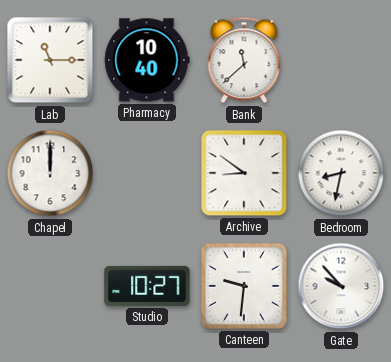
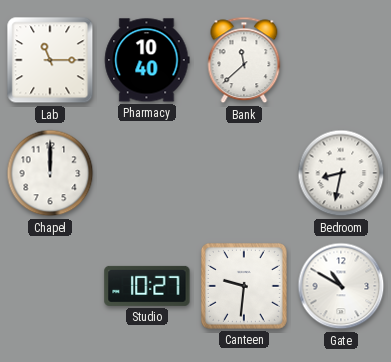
Archive: 8:51 -> none
Gate: 9:53 -> 10:50
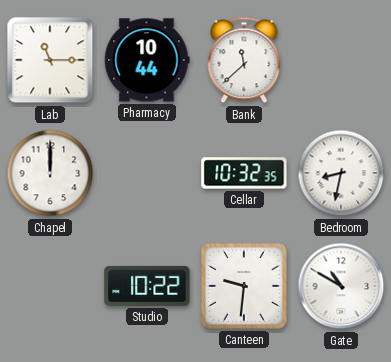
Pharmacy: 10:40 -> 10:44
Cellar: none -> 10:32
Studio: 10:27 -> 10:22
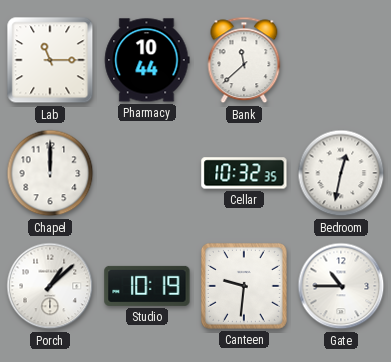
Bedroom: 8:32 -> 12:32
Porch: none -> 1:08
Studio: 10:22 -> 10:19
Gate: 10:50 -> 10:45
